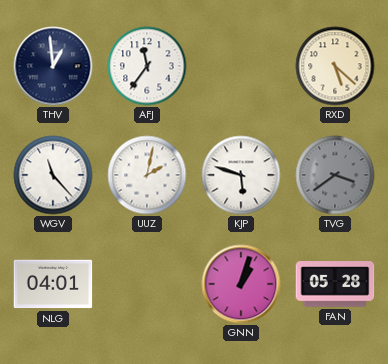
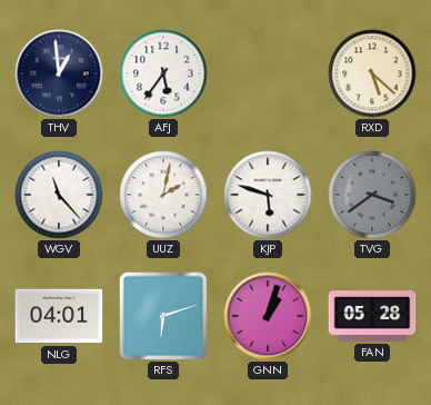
AFJ: 11:36 -> 5:36
RFS: none -> 6:12
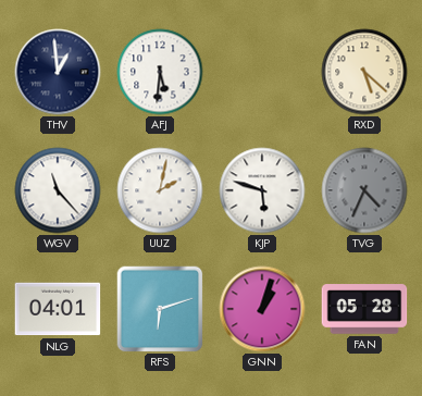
AFJ: 5:36 -> 5:31
TVG: 3:39 -> 4:34
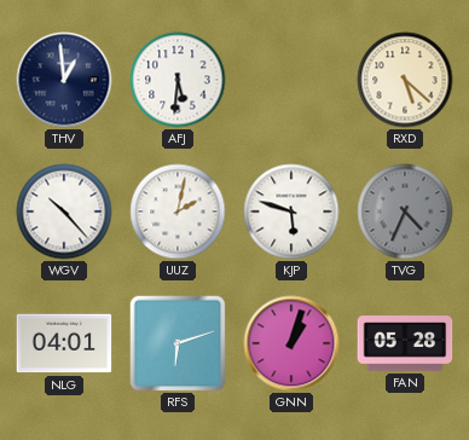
WGV: 11:23 -> 10:23
